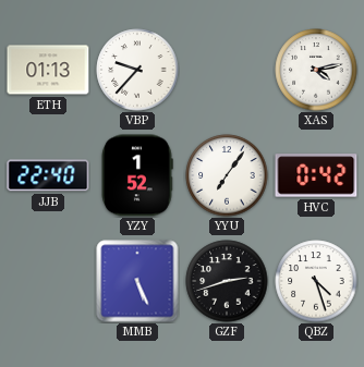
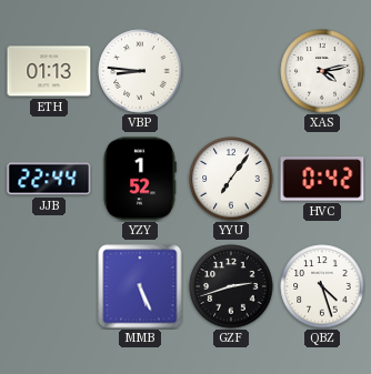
VBP: 9:37 -> 8:46
JJB: 22:40 -> 22:44
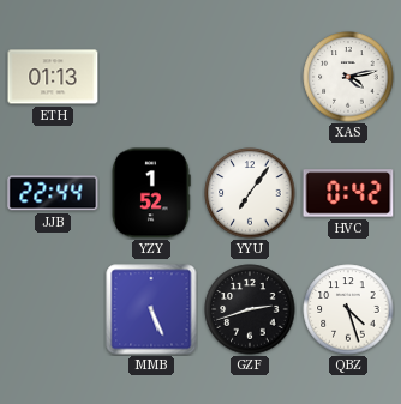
VBP: 8:46 -> none
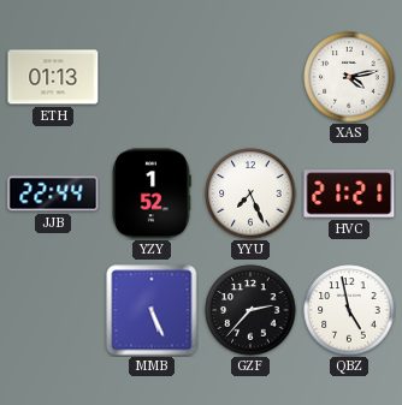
YYU: 7:06 -> 7:26
HVC: 0:42 -> 21:21
GZF: 2:42 -> 2:37
QBZ: 4:27 -> 4:58
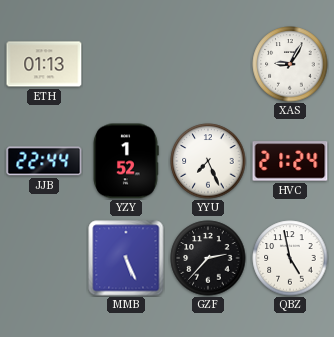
XAS: 4:13 -> 9:05
HVC: 21:21 -> 21:24
